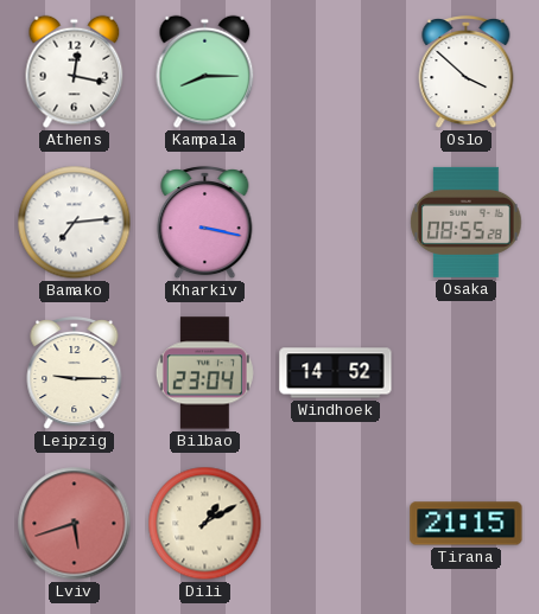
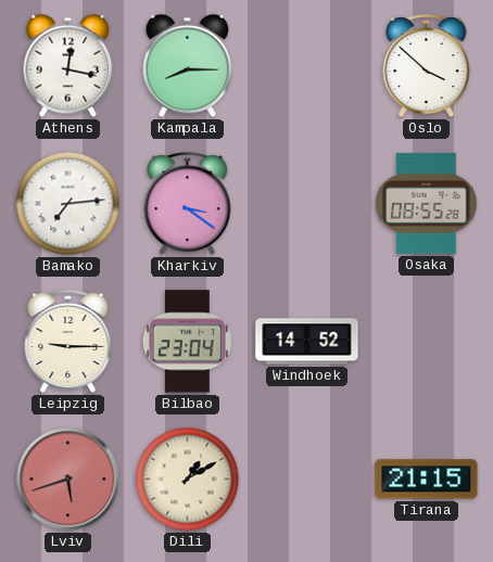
Kharkiv: 3:17 -> 3:21
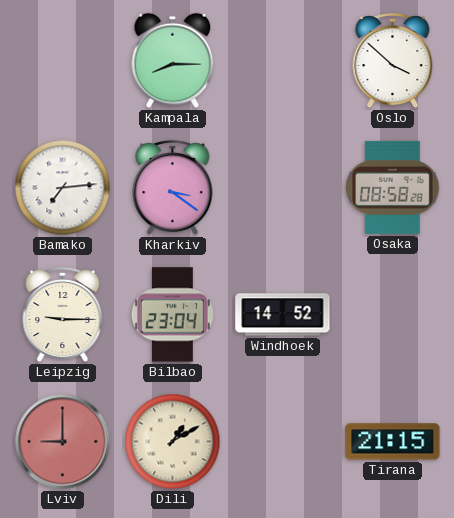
Athens: 12:17 -> none
Osaka: 08:55 -> 08:58
Lviv: 5:42 -> 9:00
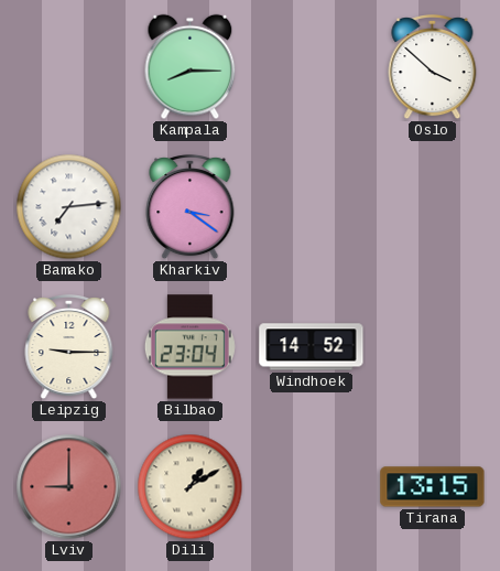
Osaka: 08:58 -> none
Tirana: 21:15 -> 13:15
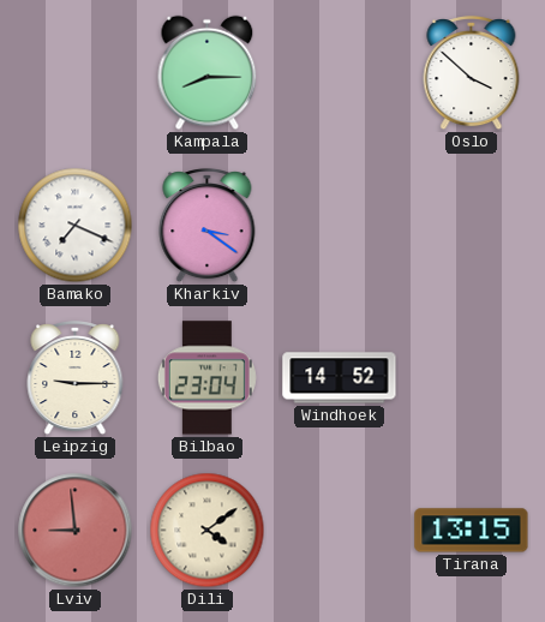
Bamako: 7:14 -> 7:19
Lviv: 9:00 -> 8:59
Dili: 1:10 -> 4:09
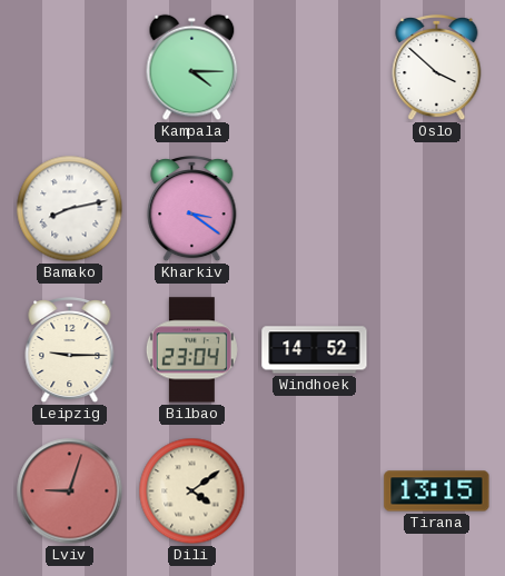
Kampala: 8:15 -> 4:15
Bamako: 7:19 -> 8:13
Lviv: 8:59 -> 9:03
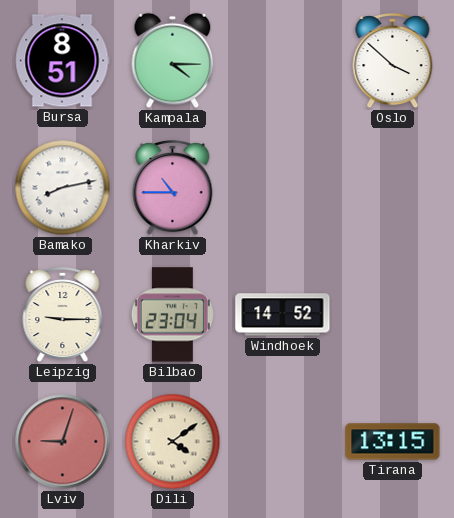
Bursa: none -> 8:51
Kharkiv: 3:21 -> 10:45
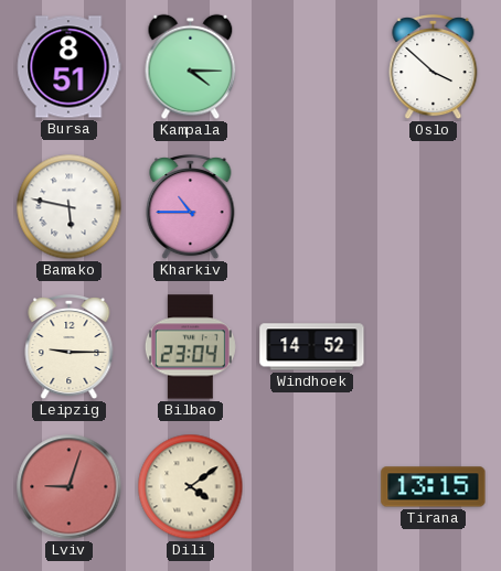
Bamako: 8:13 -> 5:47
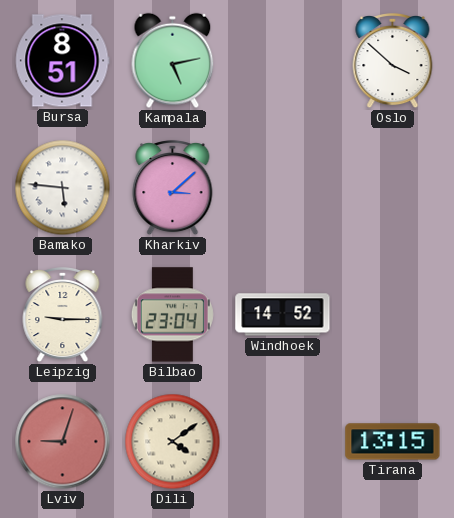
Kampala: 4:15 -> 5:13
Bamako: 5:47 -> 5:46
Kharkiv: 10:45 -> 3:08
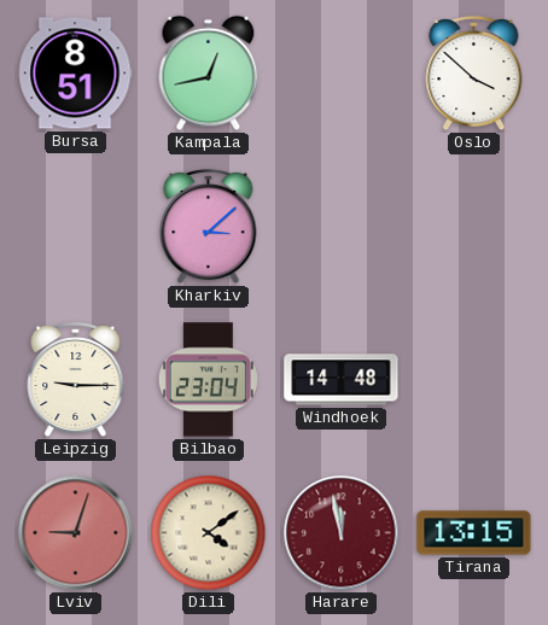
Kampala: 5:13 -> 12:43
Bamako: 5:46 -> none
Windhoek: 14:52 -> 14:48
Harare: none -> 11:58
